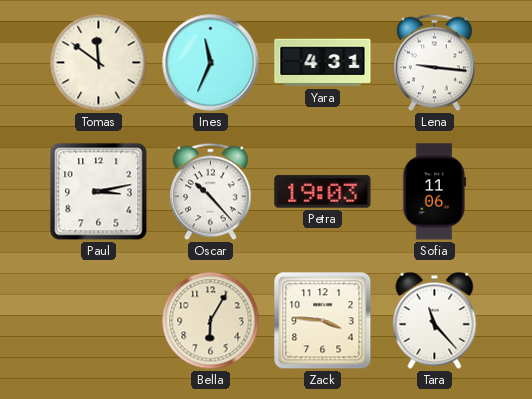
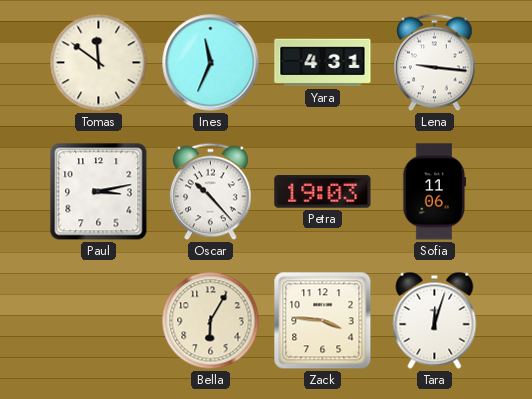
Tara: 11:23 -> 12:03
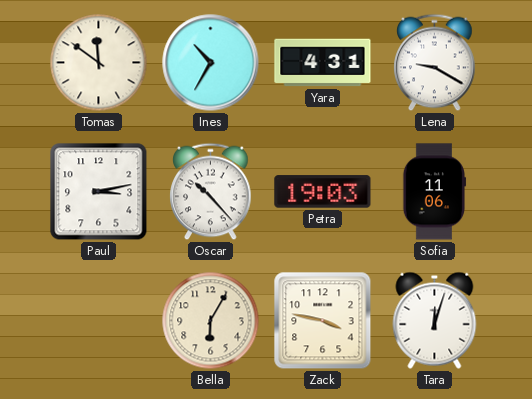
Ines: 11:34 -> 10:35
Lena: 9:16 -> 9:20
Zack: 3:46 -> 3:47
